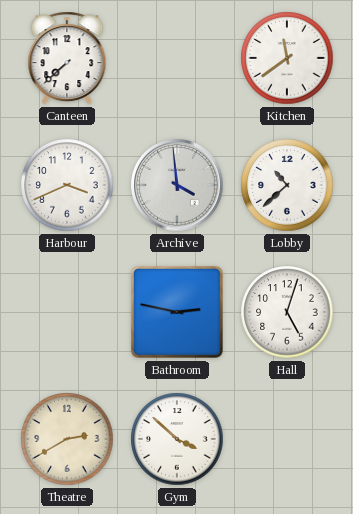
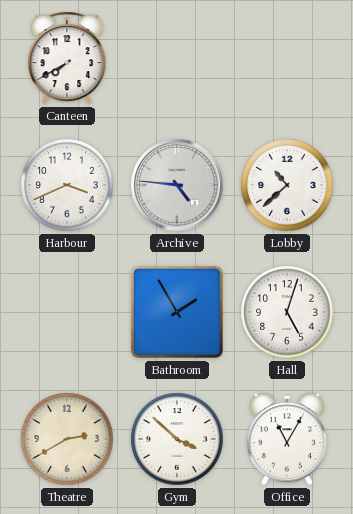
Canteen: 7:38 -> 7:40
Kitchen: 11:39 -> none
Archive: 3:59 -> 4:46
Bathroom: 2:47 -> 1:55
Office: none -> 11:05
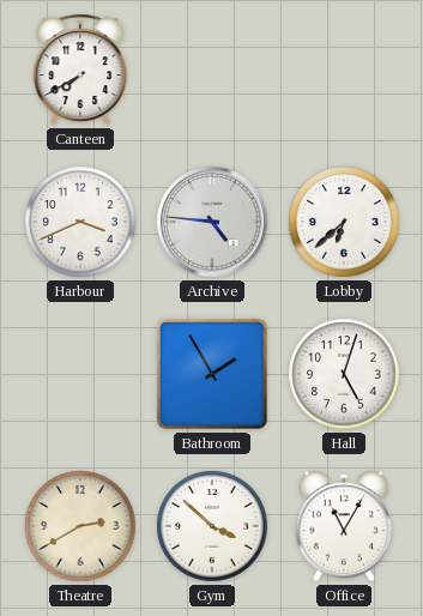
Lobby: 10:38 -> 6:38
